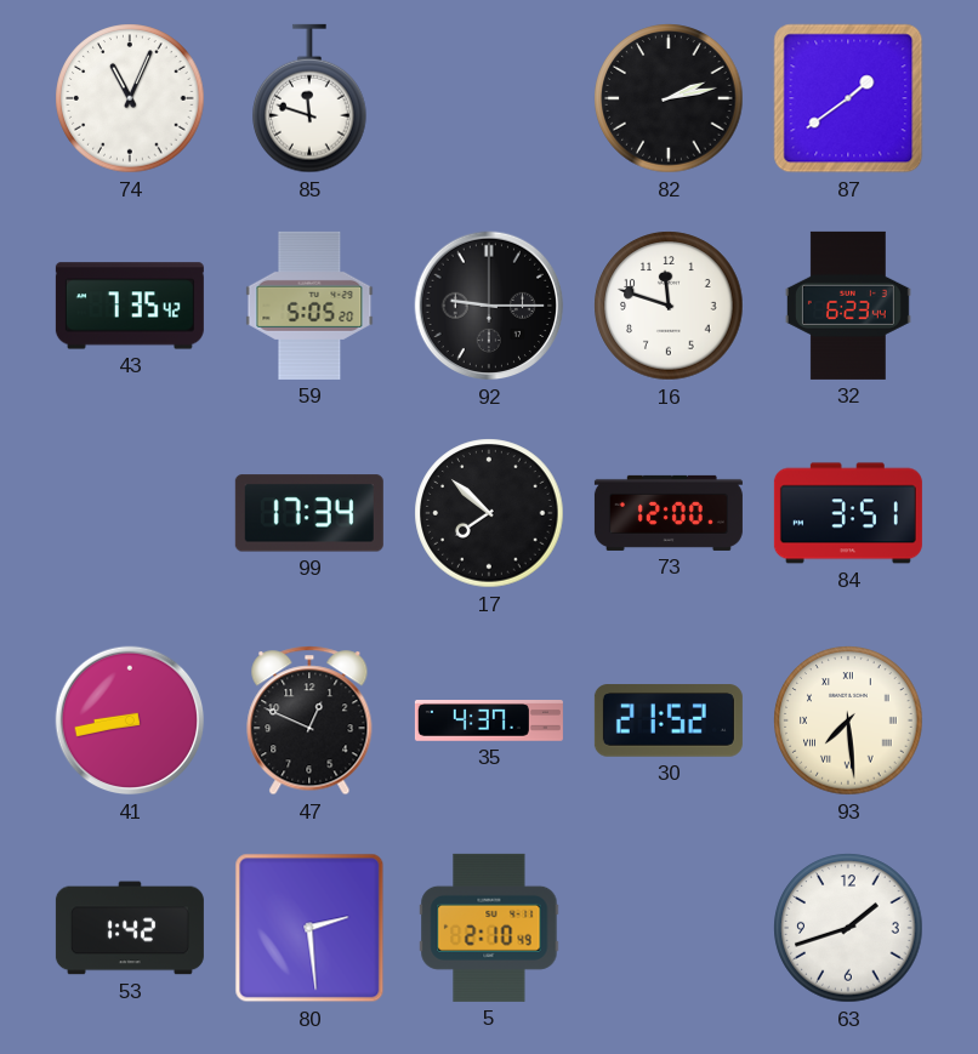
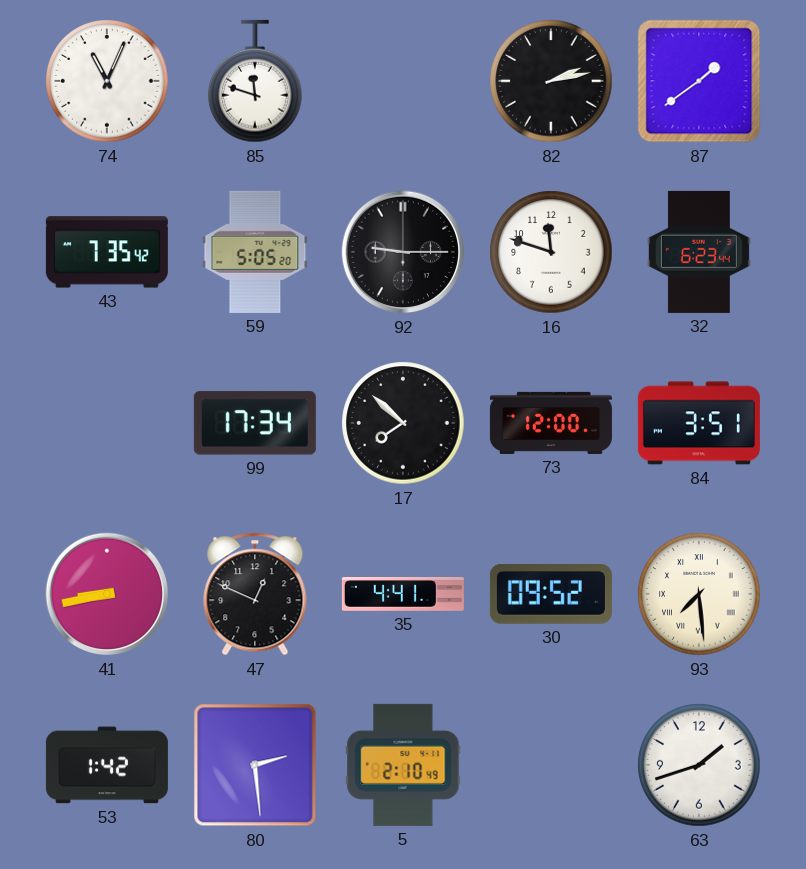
35: 4:37 -> 4:41
30: 21:52 -> 09:52
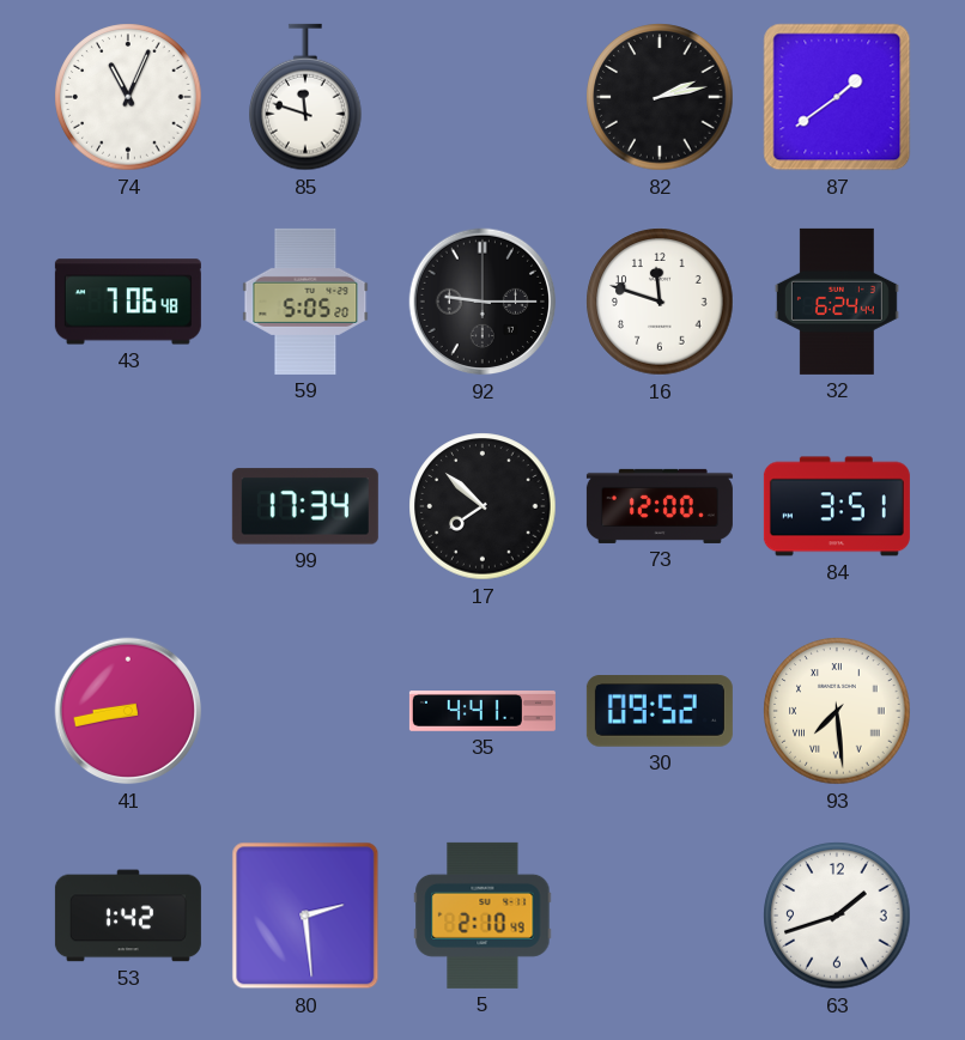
43: 7:35 -> 7:06
32: 6:23 -> 6:24
47: 12:49 -> none
